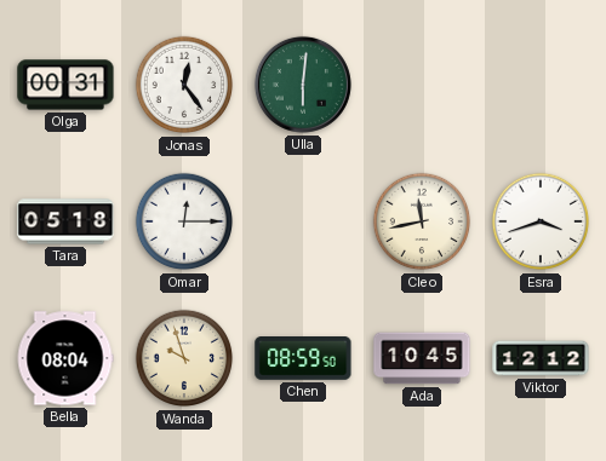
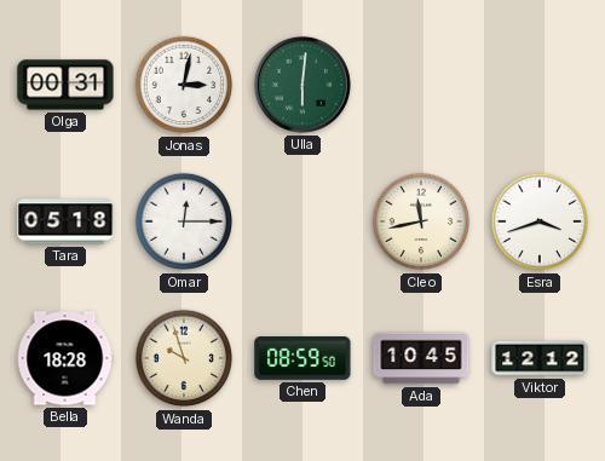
Jonas: 12:24 -> 3:02
Bella: 08:04 -> 18:28
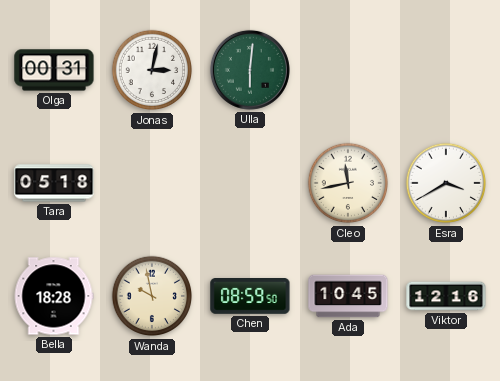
Omar: 12:15 -> none
Esra: 3:42 -> 3:40
Wanda: 9:57 -> 9:58
Viktor: 12:12 -> 12:16
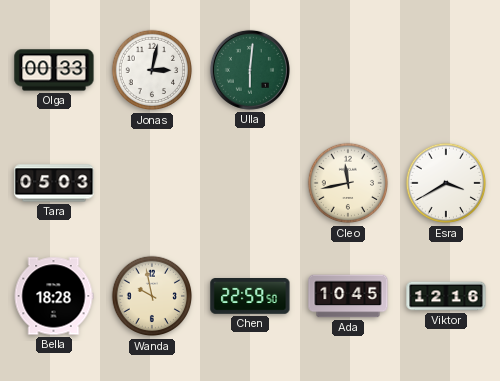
Olga: 00:31 -> 00:33
Tara: 05:18 -> 05:03
Chen: 08:59 -> 22:59
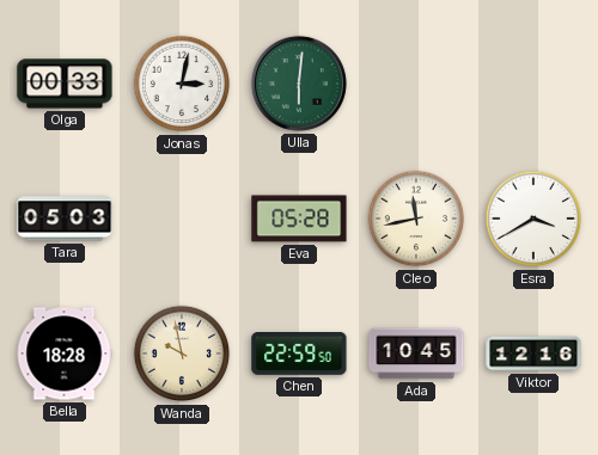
Eva: none -> 05:28
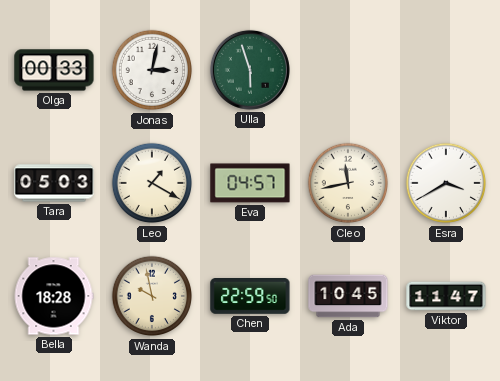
Ulla: 6:01 -> 5:57
Leo: none -> 1:20
Eva: 05:28 -> 04:57
Viktor: 12:16 -> 11:47
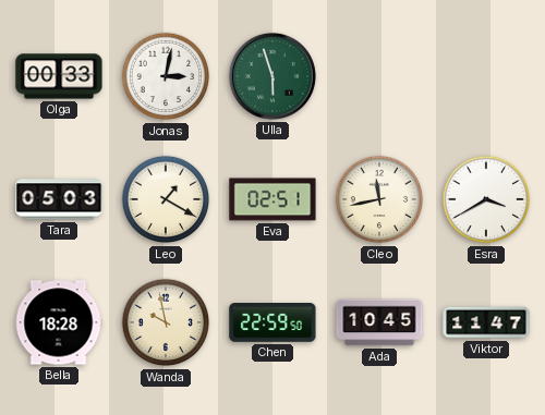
Eva: 04:57 -> 02:51
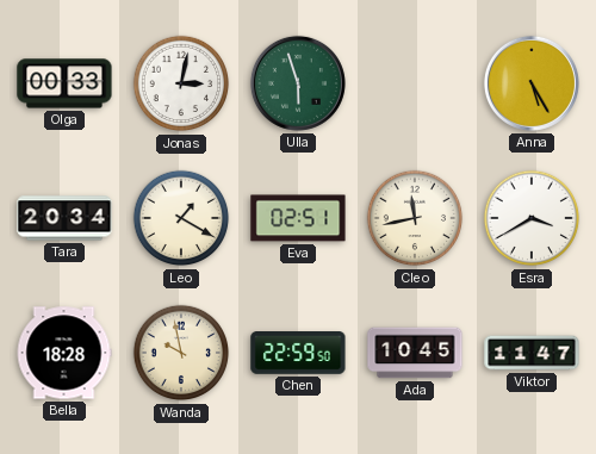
Anna: none -> 5:25
Tara: 05:03 -> 20:34
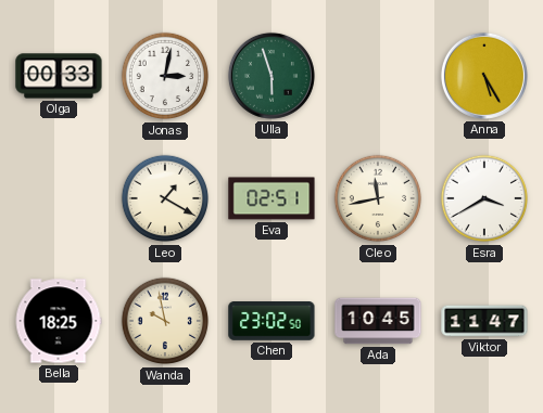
Tara: 20:34 -> none
Bella: 18:28 -> 18:25
Chen: 22:59 -> 23:02
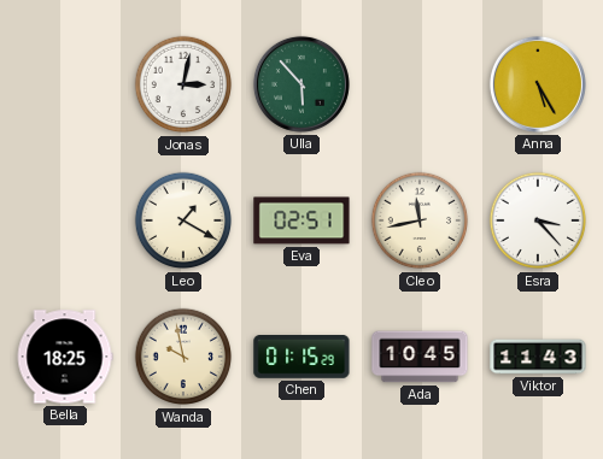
Olga: 00:33 -> none
Ulla: 5:57 -> 5:53
Esra: 3:40 -> 3:23
Chen: 23:02 -> 01:15
Viktor: 11:47 -> 11:43
